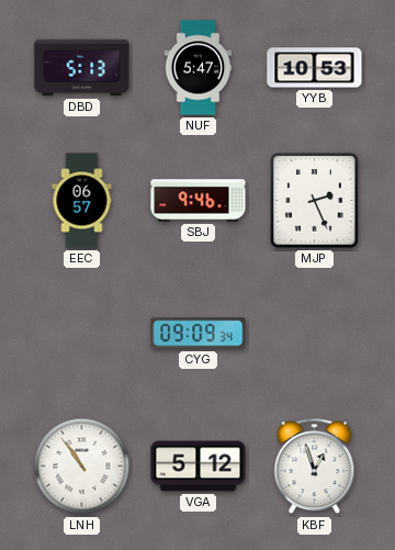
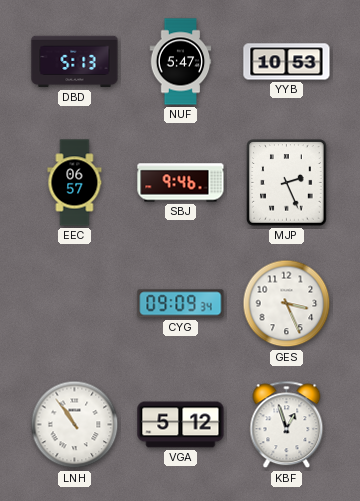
GES: none -> 3:26
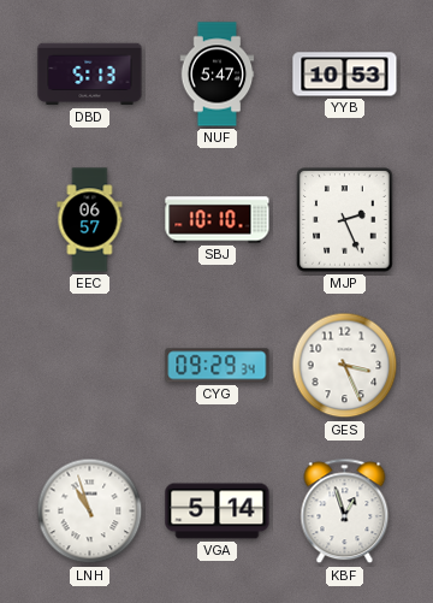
SBJ: 9:46 -> 10:10
CYG: 09:09 -> 09:29
LNH: 10:54 -> 10:57
VGA: 5:12 -> 5:14
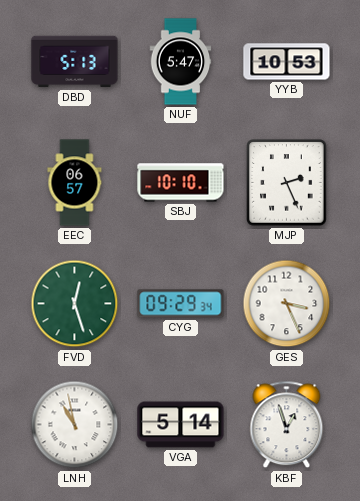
FVD: none -> 12:27
LNH: 10:57 -> 10:58
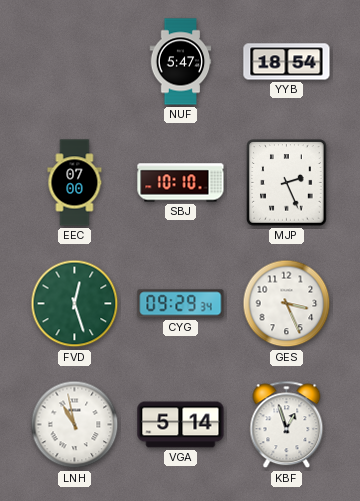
DBD: 5:13 -> none
YYB: 10:53 -> 18:54
EEC: 06:57 -> 07:00
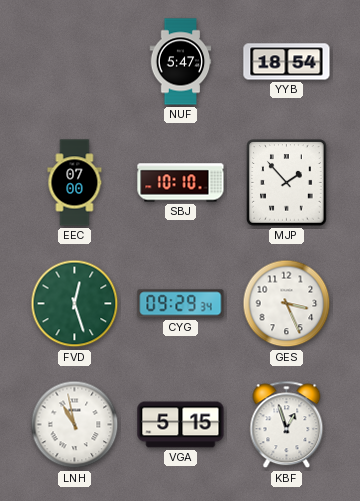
MJP: 2:26 -> 1:53
VGA: 5:14 -> 5:15
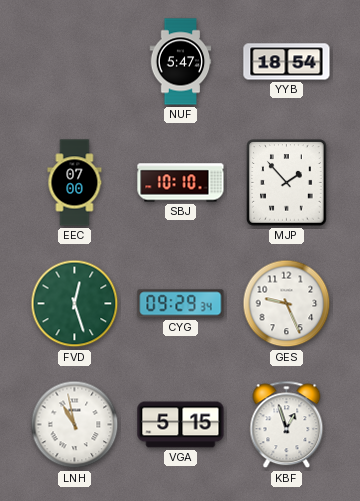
GES: 3:26 -> 9:26
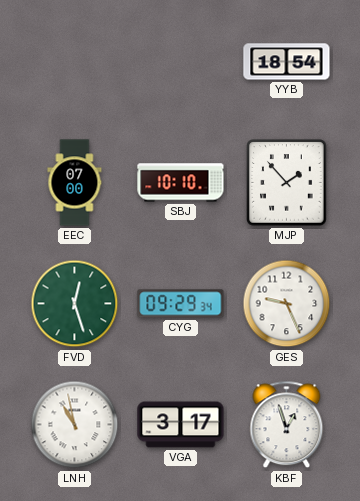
NUF: 5:47 -> none
VGA: 5:15 -> 3:17
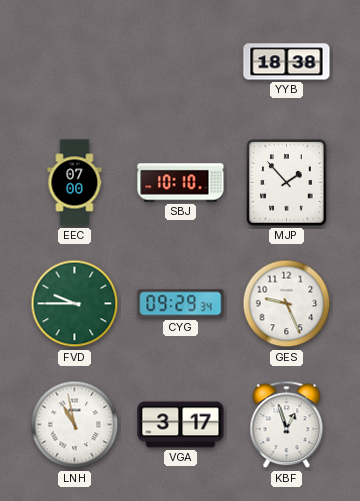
YYB: 18:54 -> 18:38
FVD: 12:27 -> 9:45
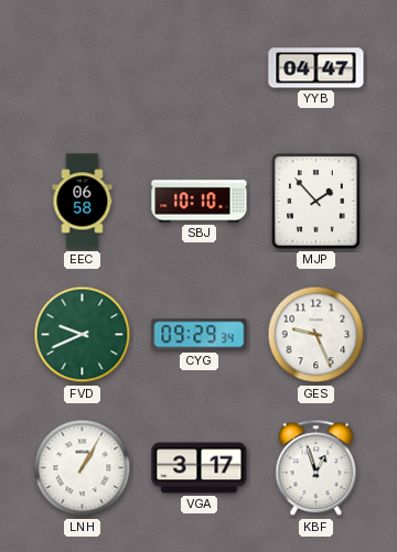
YYB: 18:38 -> 04:47
EEC: 07:00 -> 06:58
FVD: 9:45 -> 9:41
LNH: 10:58 -> 1:05
